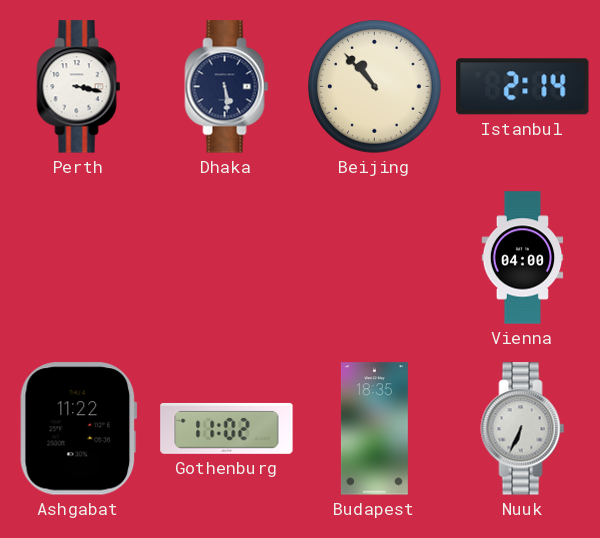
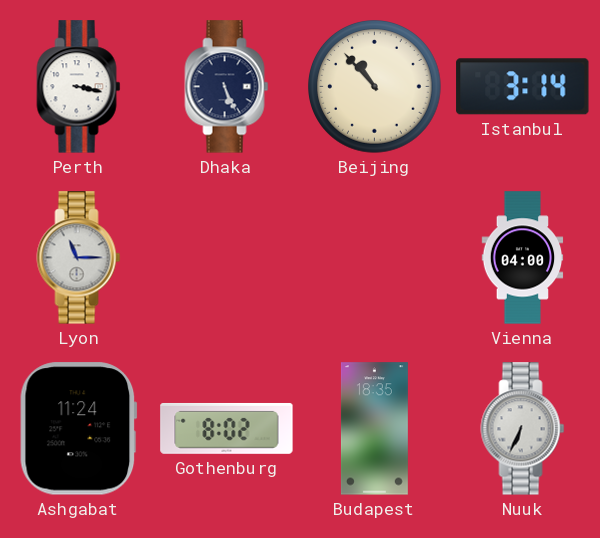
Dhaka: 5:29 -> 5:26
Istanbul: 2:14 -> 3:14
Lyon: none -> 11:15
Ashgabat: 11:22 -> 11:24
Gothenburg: 11:02 -> 8:02
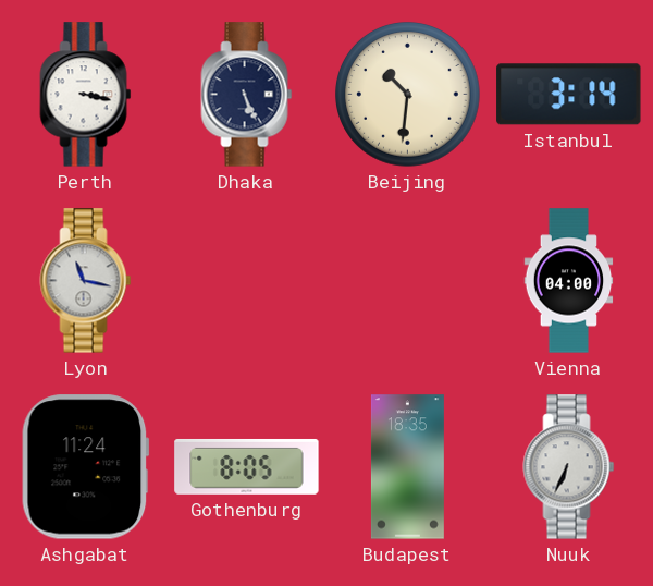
Beijing: 10:53 -> 10:31
Lyon: 11:15 -> 11:17
Gothenburg: 8:02 -> 8:05
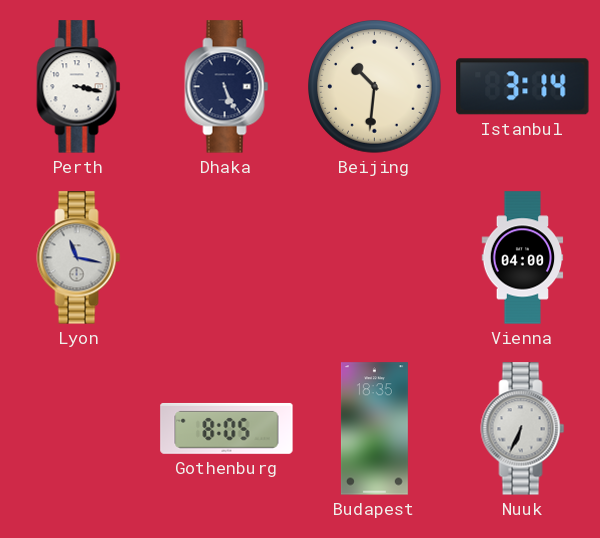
Ashgabat: 11:24 -> none
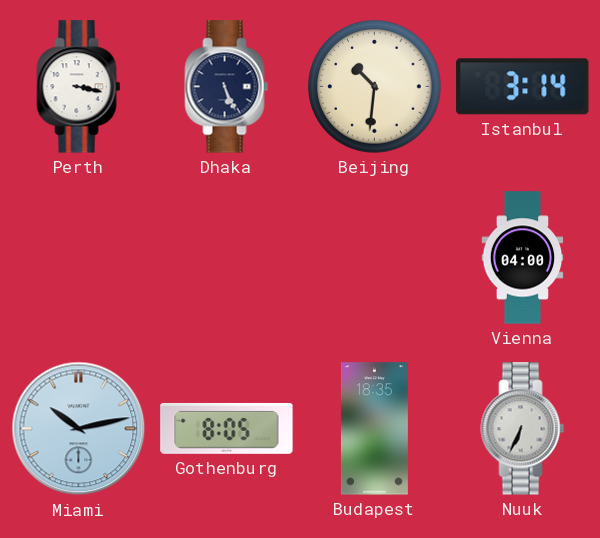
Lyon: 11:17 -> none
Miami: none -> 10:13
